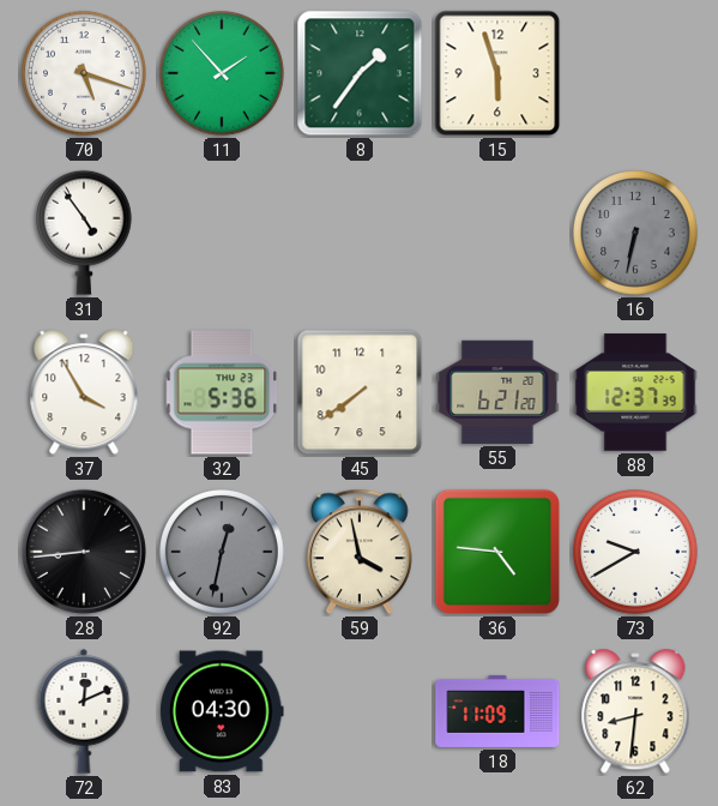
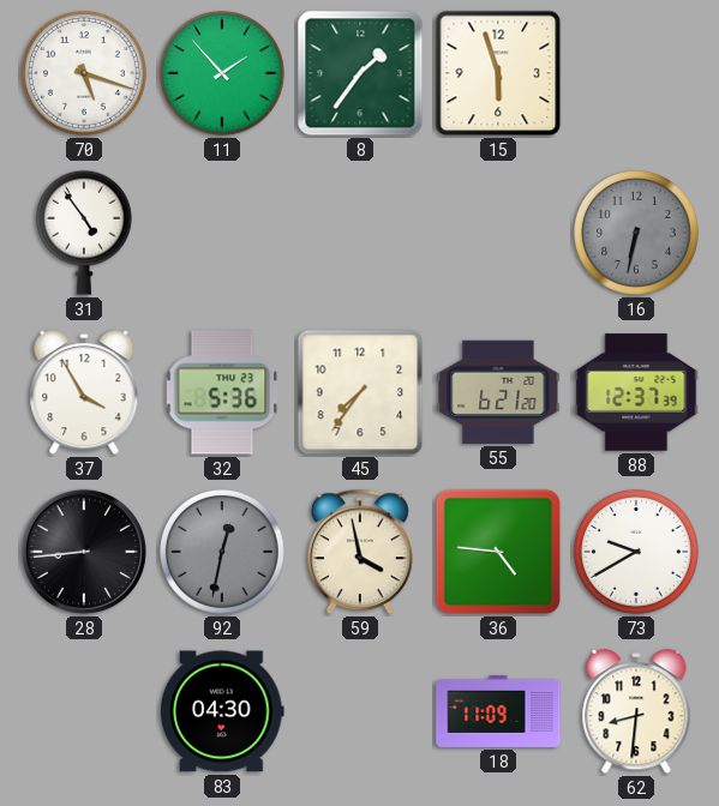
45: 7:39 -> 7:36
72: 12:11 -> none
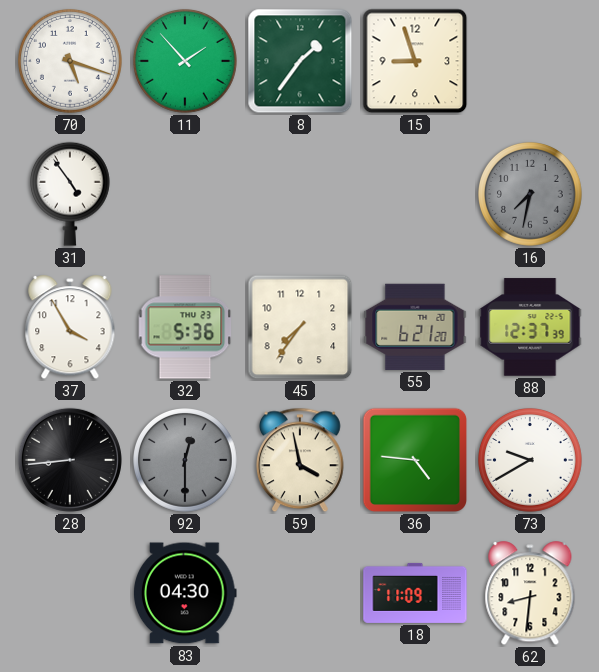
15: 5:57 -> 8:57
16: 6:32 -> 7:32
92: 12:32 -> 12:30
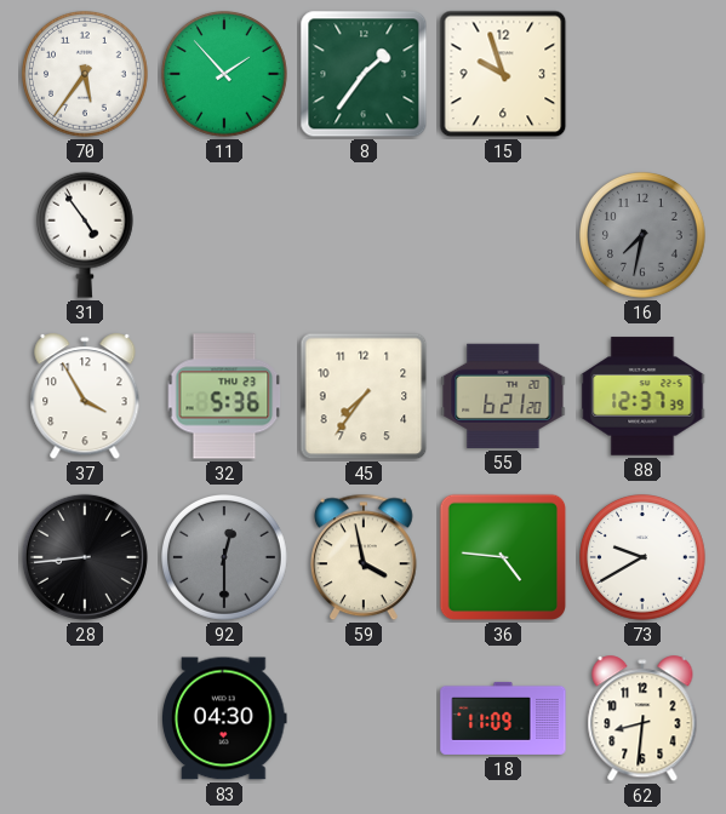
70: 5:18 -> 5:36
15: 8:57 -> 9:57
